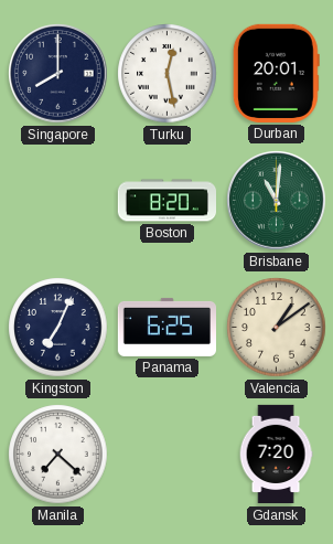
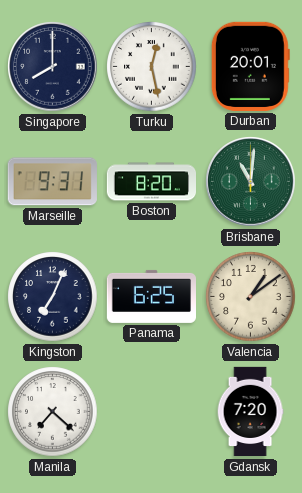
Marseille: none -> 9:31
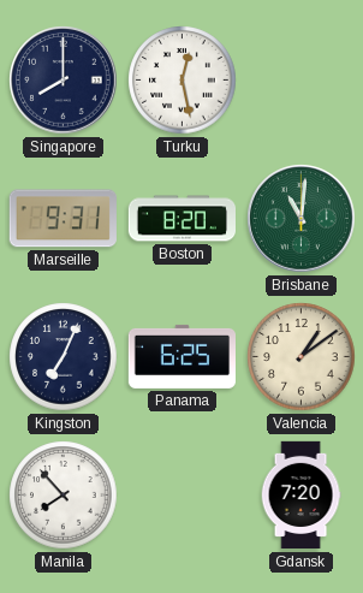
Durban: 20:01 -> none
Manila: 7:22 -> 7:53
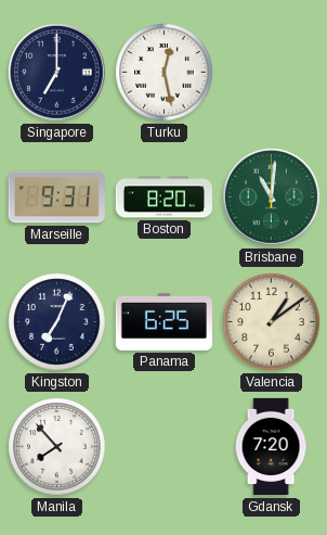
Singapore: 8:00 -> 7:00
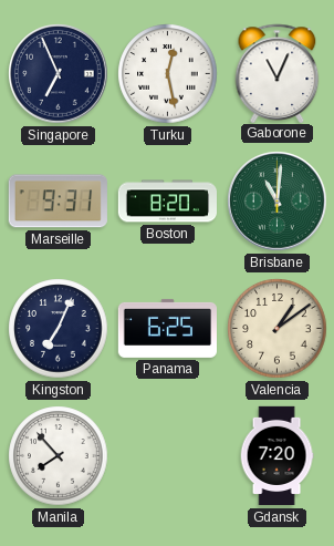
Singapore: 7:00 -> 6:56
Gaborone: none -> 11:04
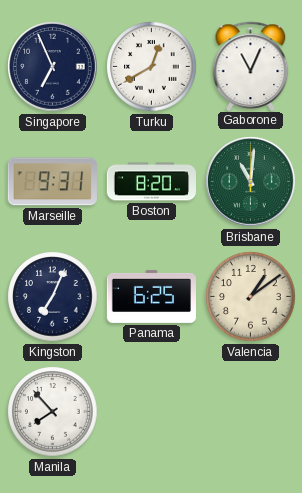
Turku: 12:28 -> 12:40
Gdansk: 7:20 -> none
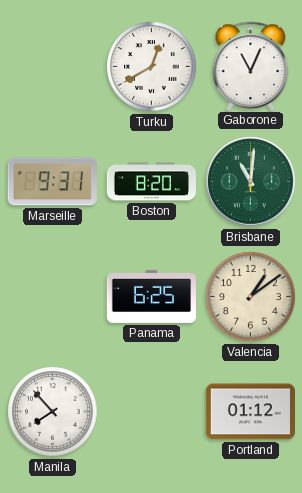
Singapore: 6:56 -> none
Kingston: 7:04 -> none
Portland: none -> 01:12
